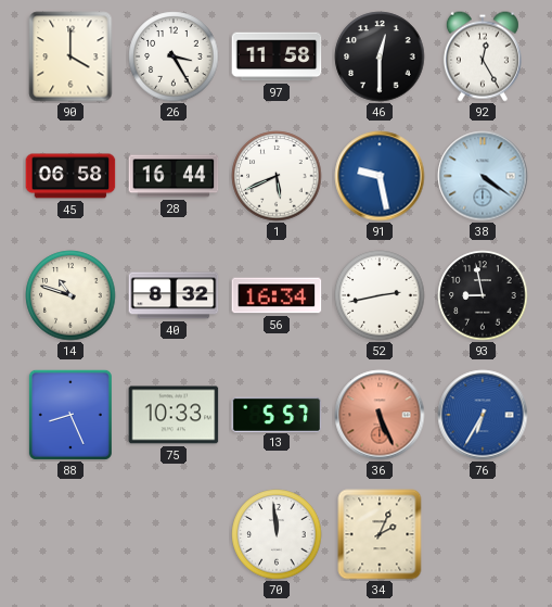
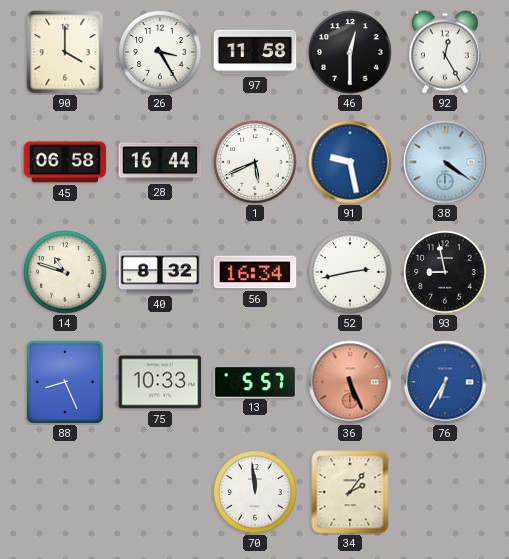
34: 2:04 -> 2:06
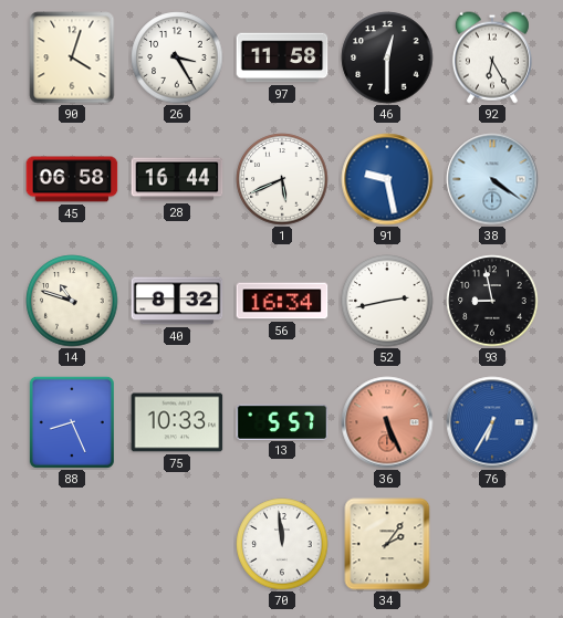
90: 4:00 -> 4:03
92: 12:25 -> 6:25
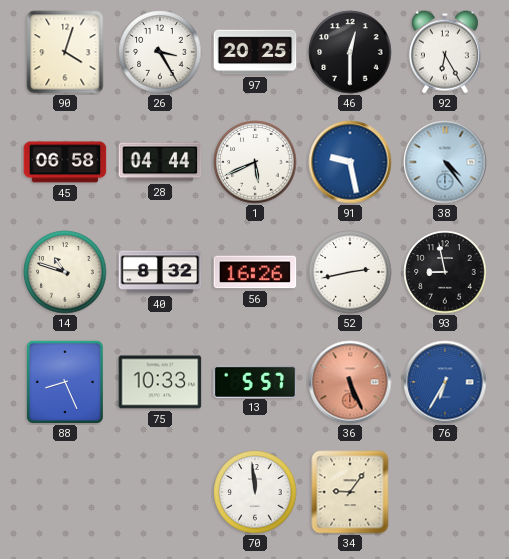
97: 11:58 -> 20:25
28: 16:44 -> 04:44
38: 4:21 -> 4:24
56: 16:34 -> 16:26
34: 2:06 -> 9:06
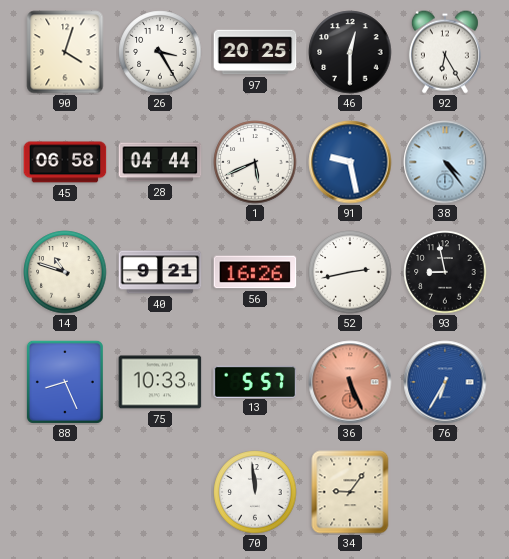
40: 8:32 -> 9:21
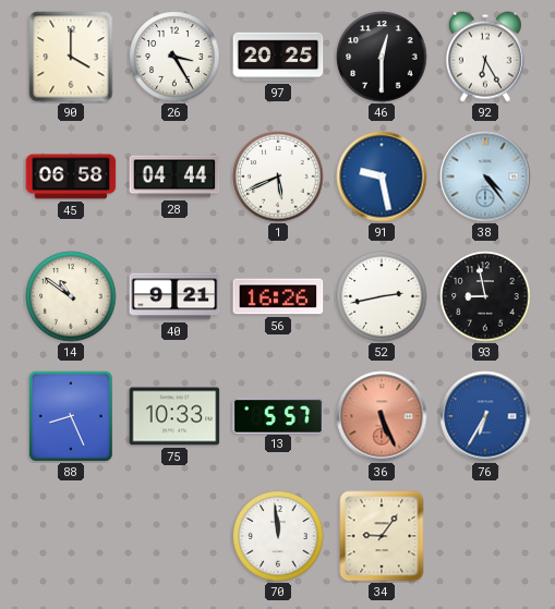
90: 4:03 -> 4:00
14: 10:48 -> 10:51
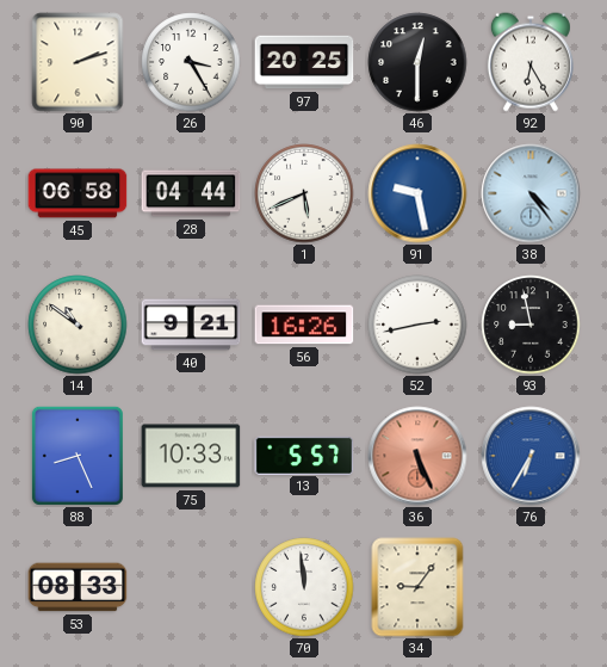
90: 4:00 -> 2:12
53: none -> 08:33
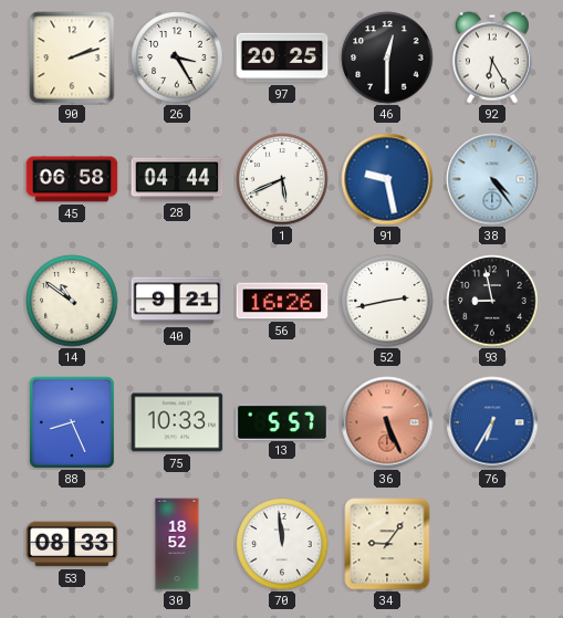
30: none -> 18:52
